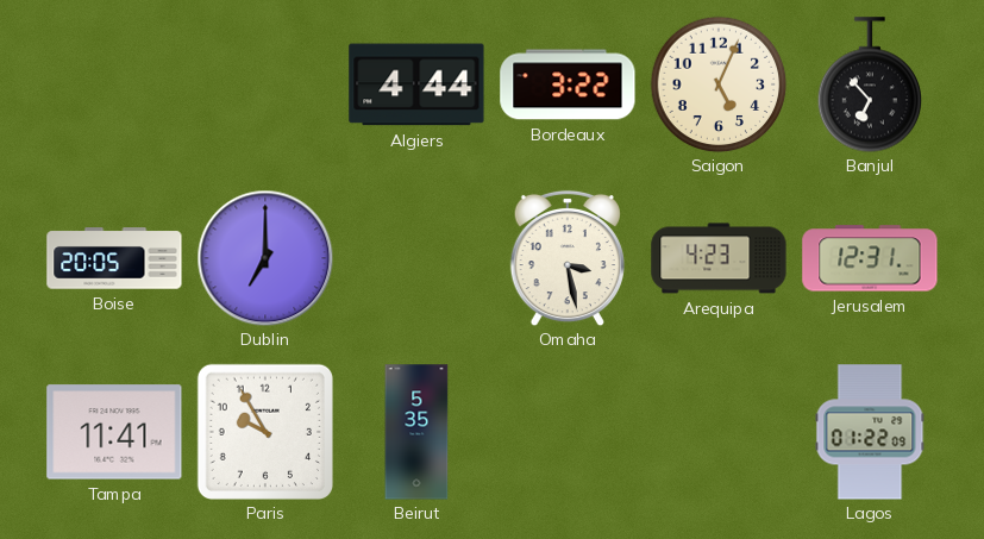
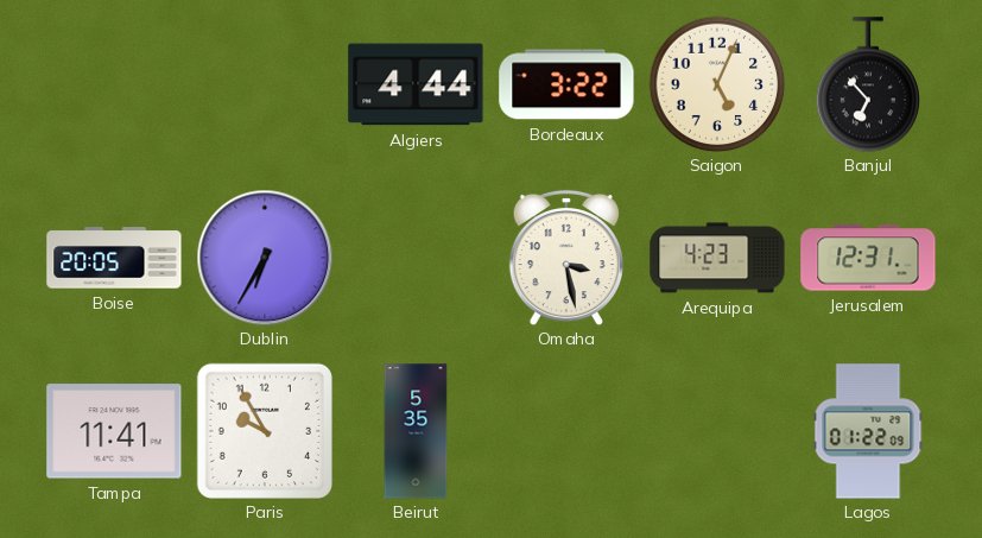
Dublin: 7:00 -> 6:35
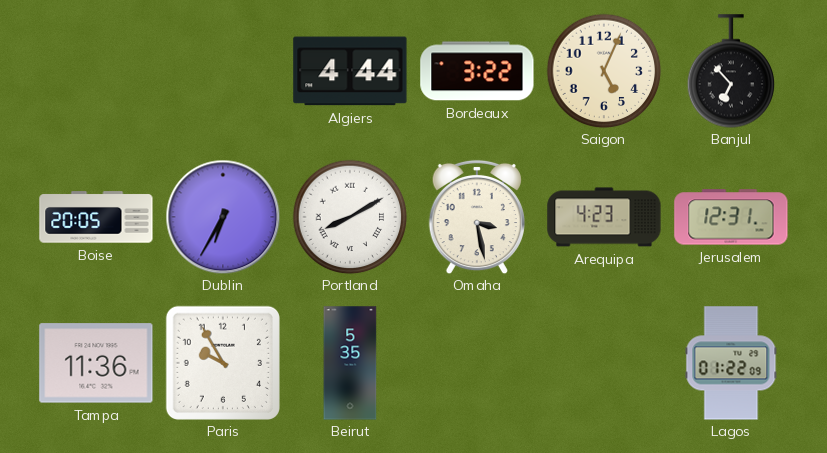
Portland: none -> 8:10
Tampa: 11:41 -> 11:36
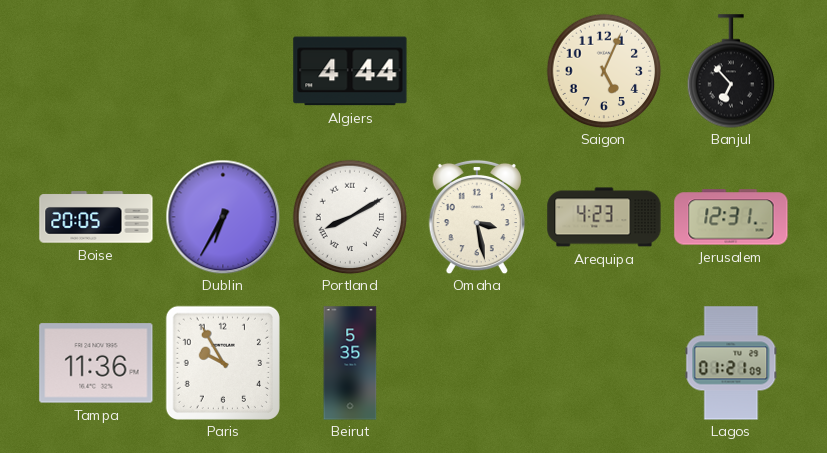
Bordeaux: 3:22 -> none
Lagos: 01:22 -> 01:21
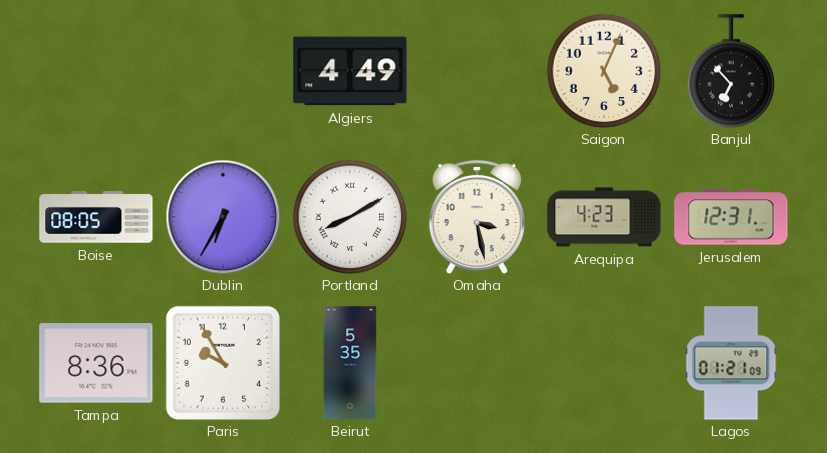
Algiers: 4:44 -> 4:49
Boise: 20:05 -> 08:05
Tampa: 11:36 -> 8:36
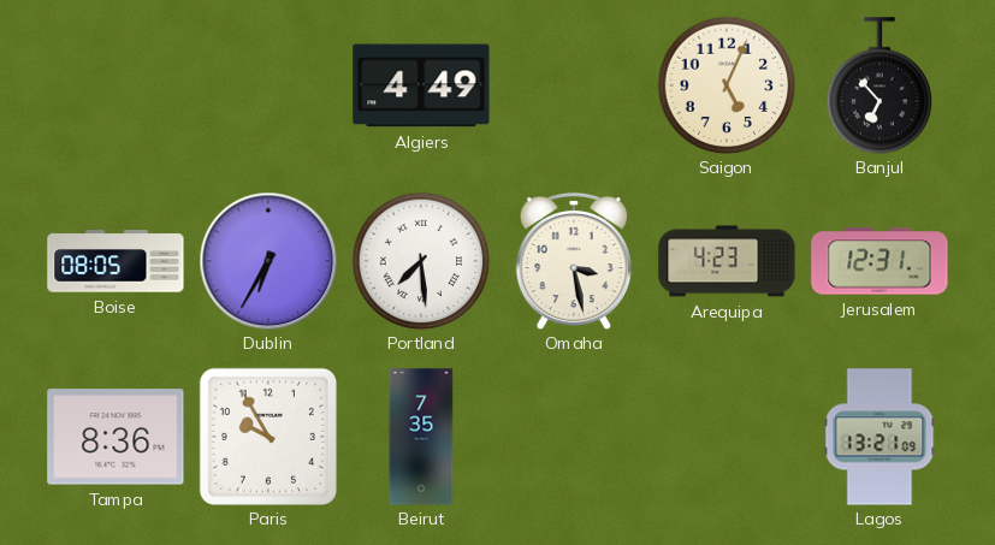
Portland: 8:10 -> 7:29
Beirut: 5:35 -> 7:35
Lagos: 01:21 -> 13:21
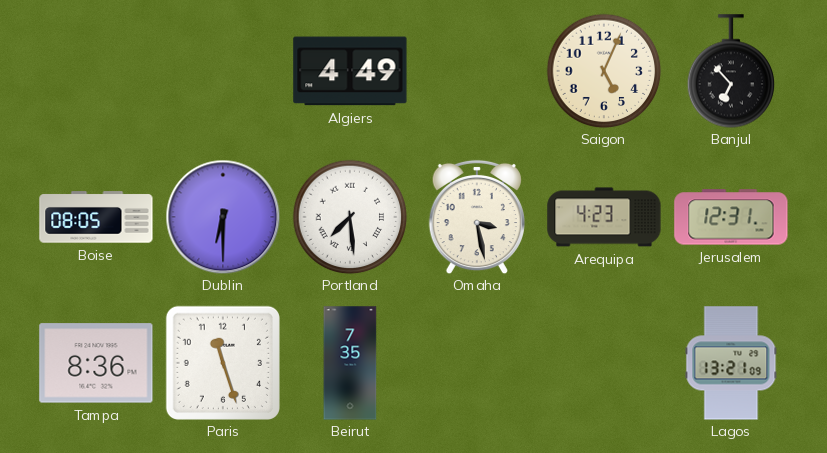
Dublin: 6:35 -> 6:30
Paris: 9:55 -> 11:27
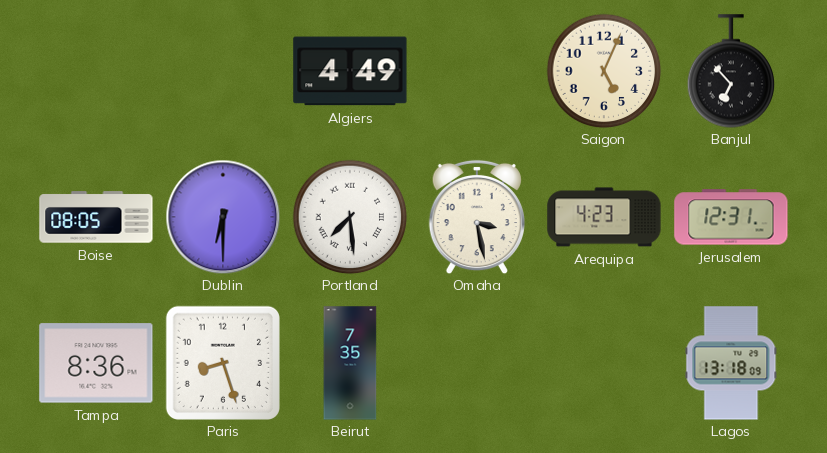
Paris: 11:27 -> 8:27
Lagos: 13:21 -> 13:18
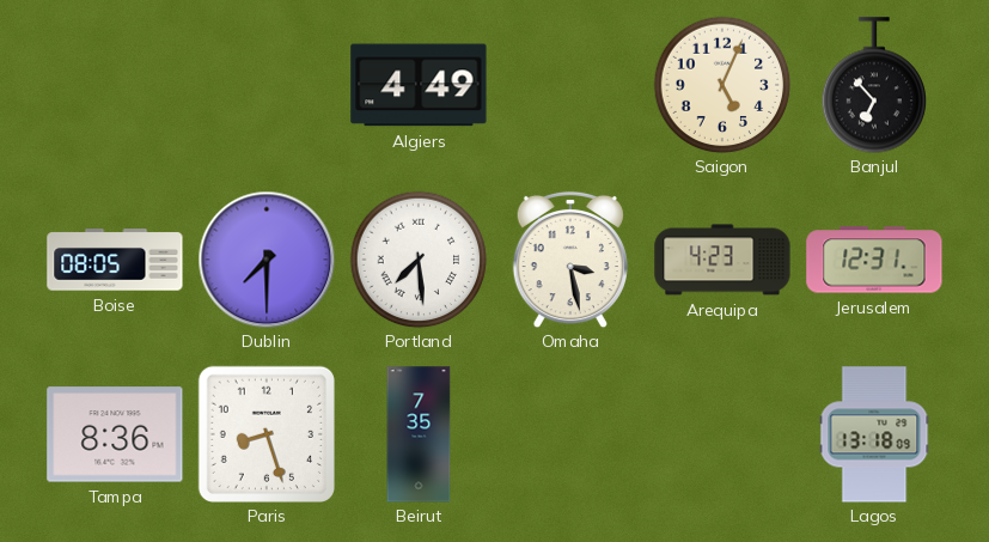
Dublin: 6:30 -> 7:30
